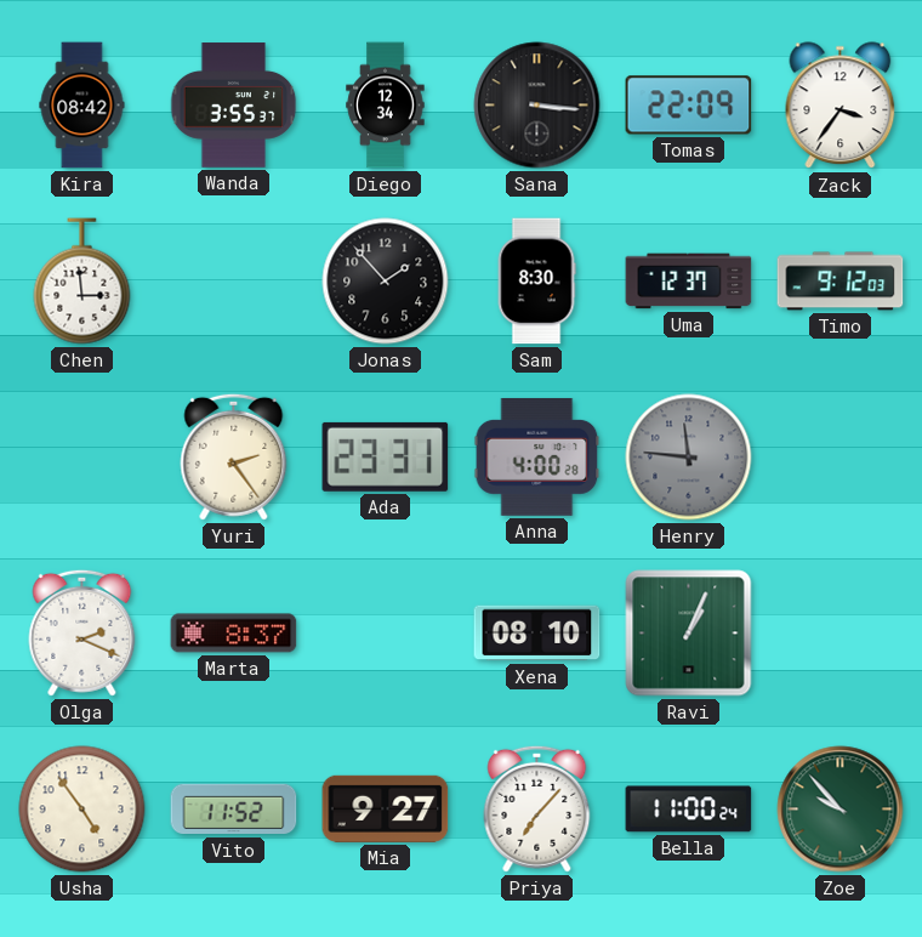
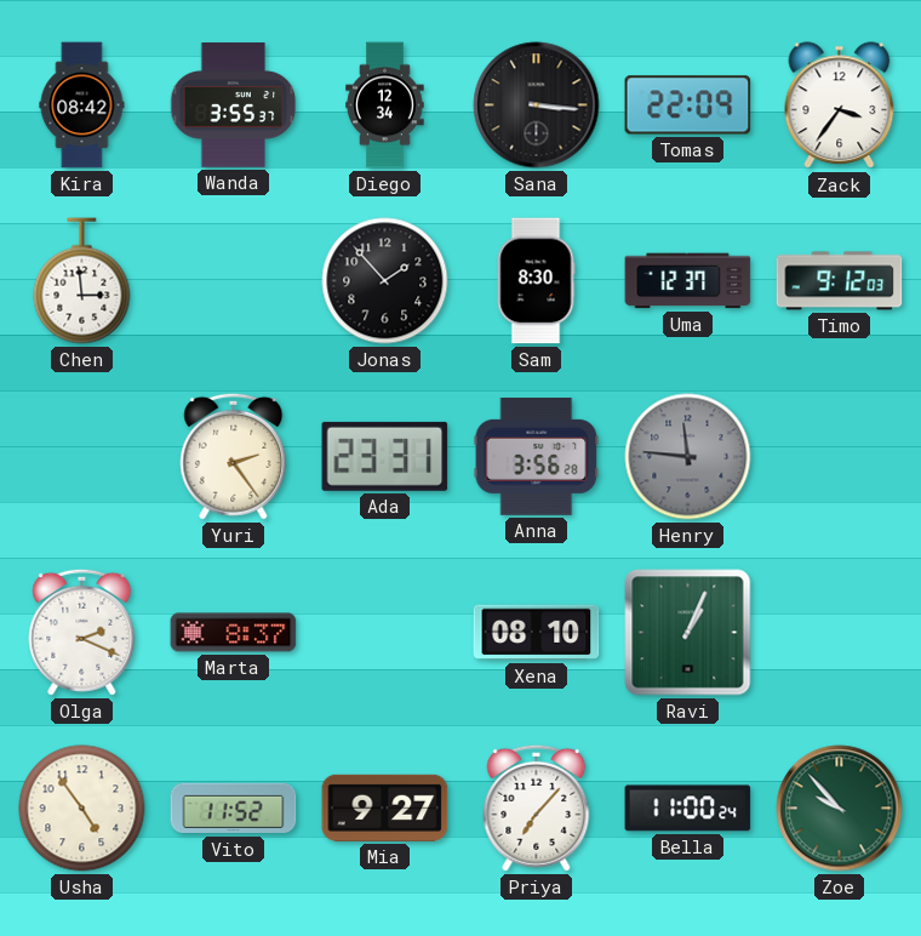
Anna: 4:00 -> 3:56
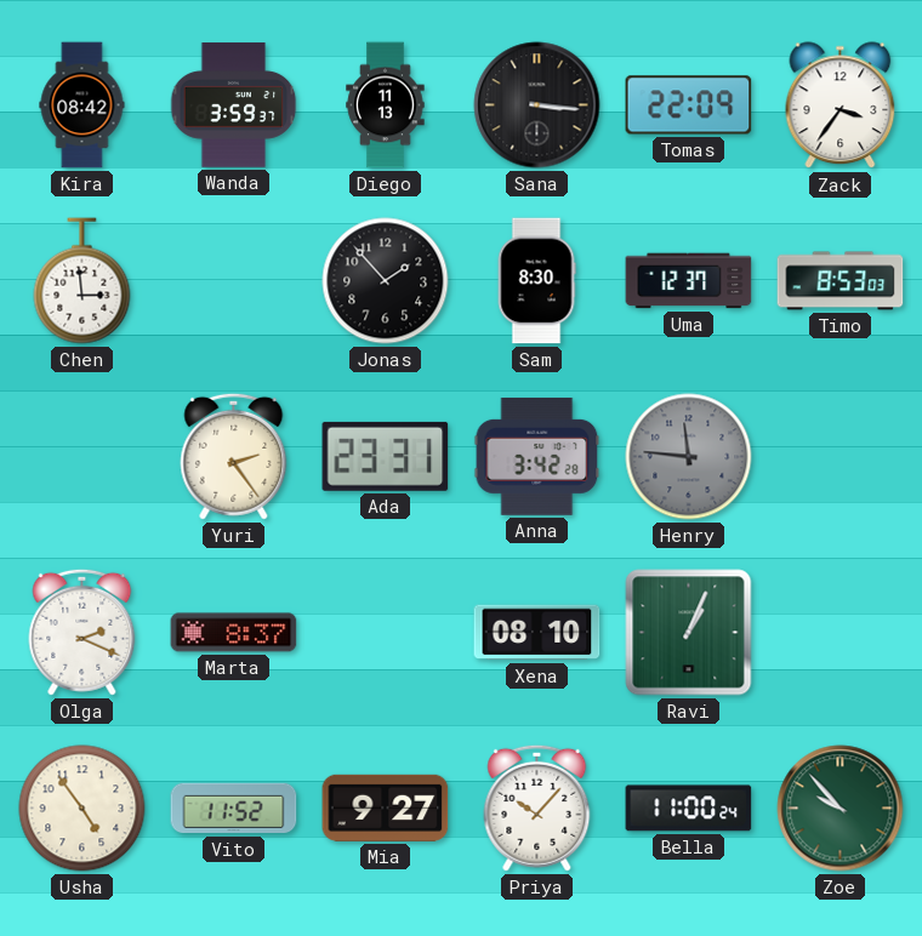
Wanda: 3:55 -> 3:59
Diego: 12:34 -> 11:13
Timo: 9:12 -> 8:53
Anna: 3:56 -> 3:42
Priya: 7:07 -> 10:07
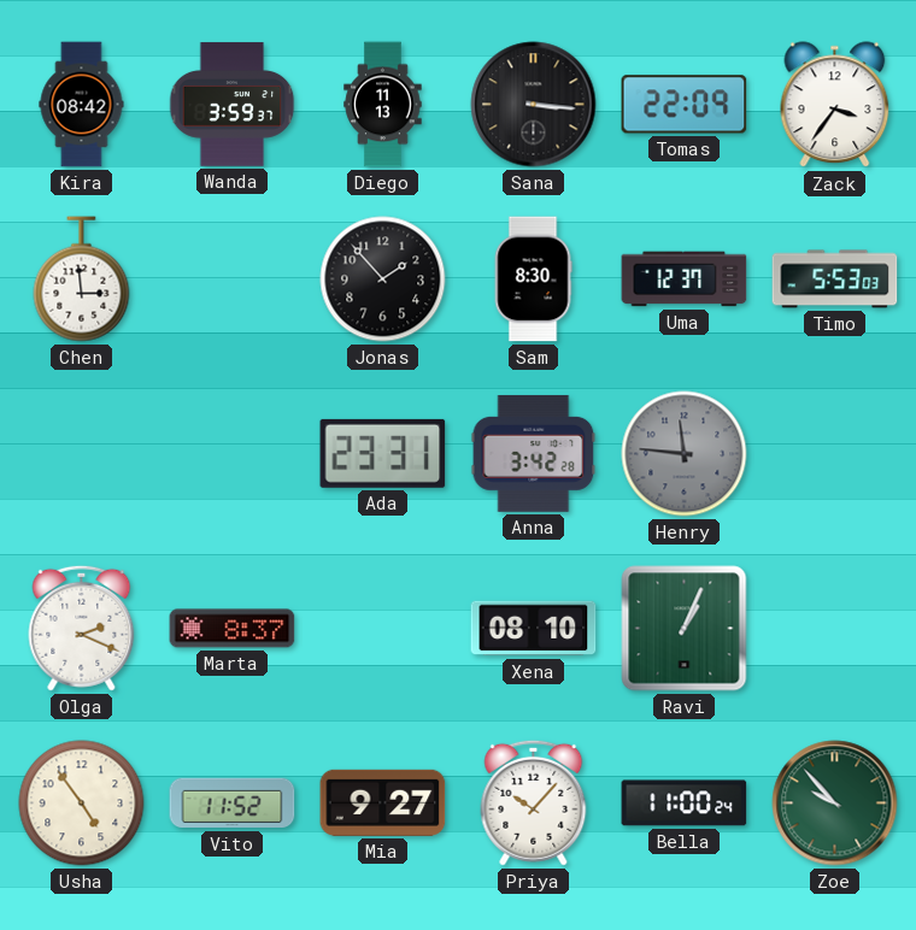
Timo: 8:53 -> 5:53
Yuri: 2:24 -> none
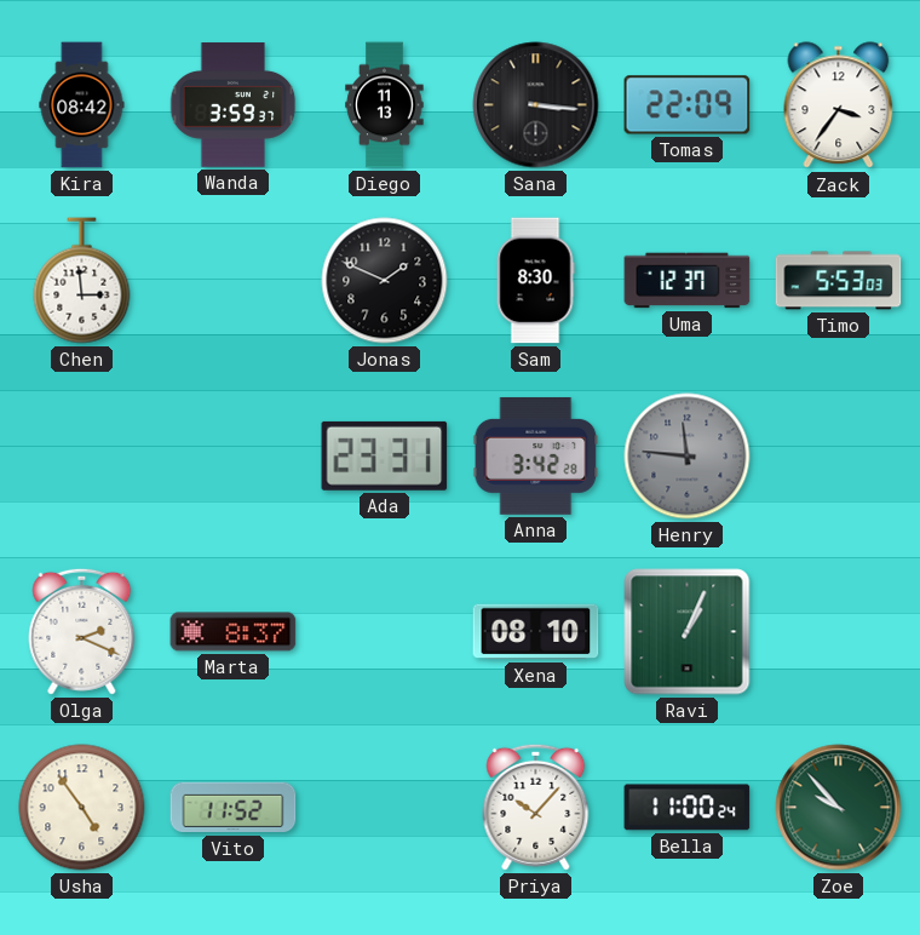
Jonas: 1:53 -> 1:49
Mia: 9:27 -> none
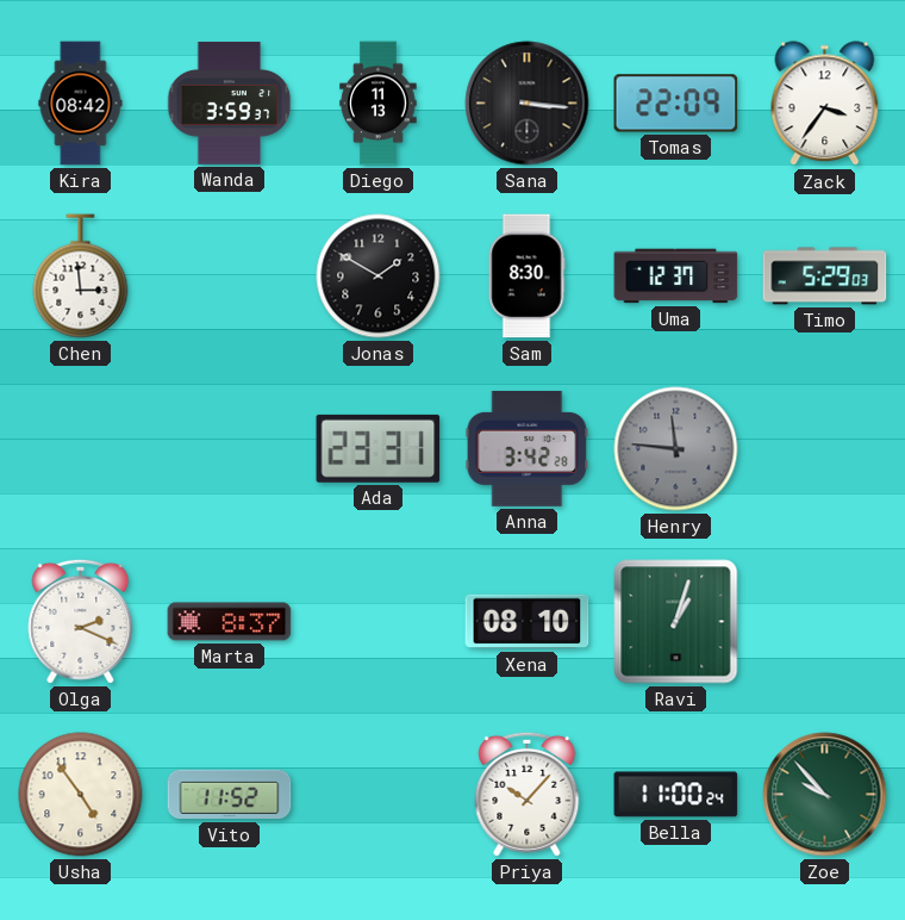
Jonas: 1:49 -> 1:50
Timo: 5:53 -> 5:29
Ravi: 1:04 -> 1:03
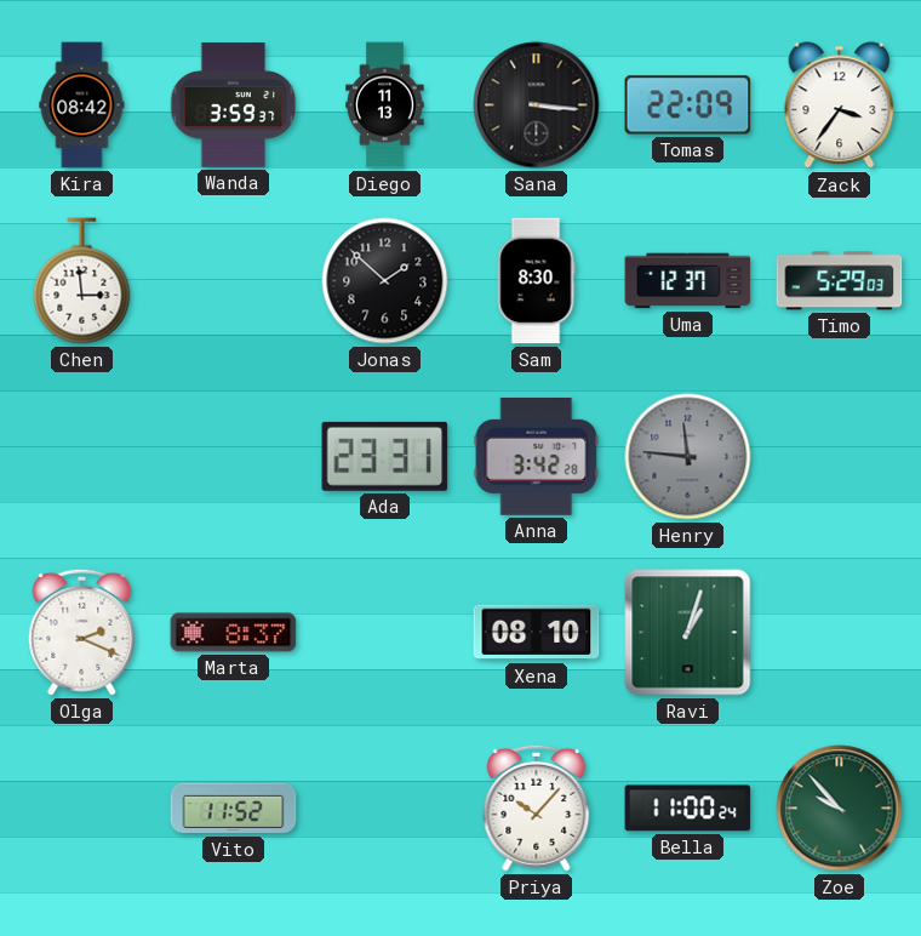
Jonas: 1:50 -> 1:52
Usha: 4:54 -> none
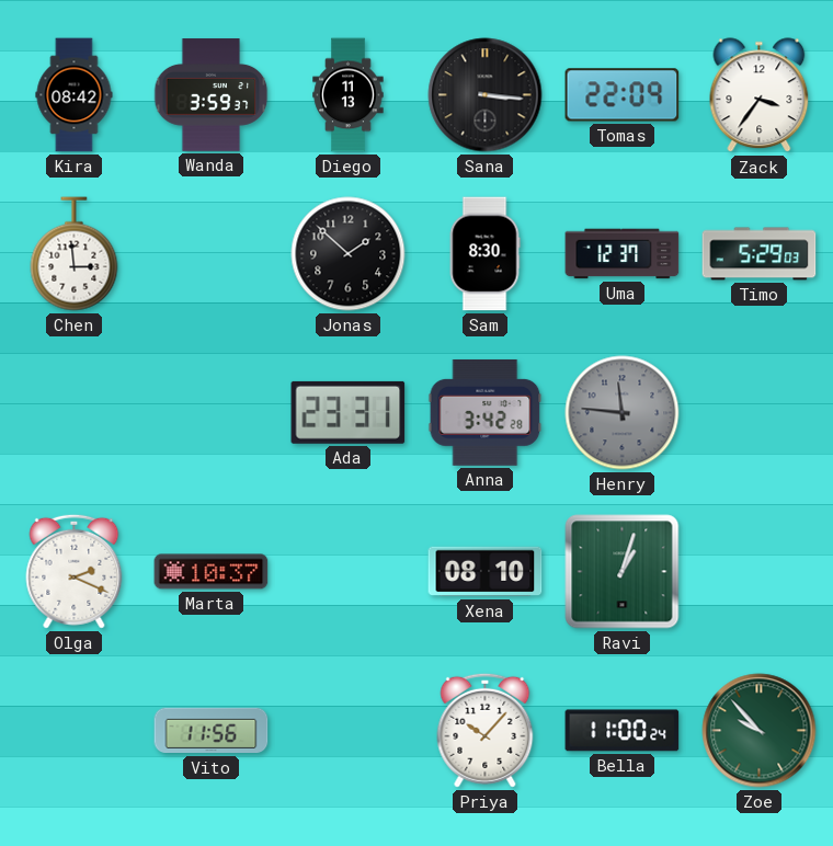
Marta: 8:37 -> 10:37
Vito: 11:52 -> 11:56
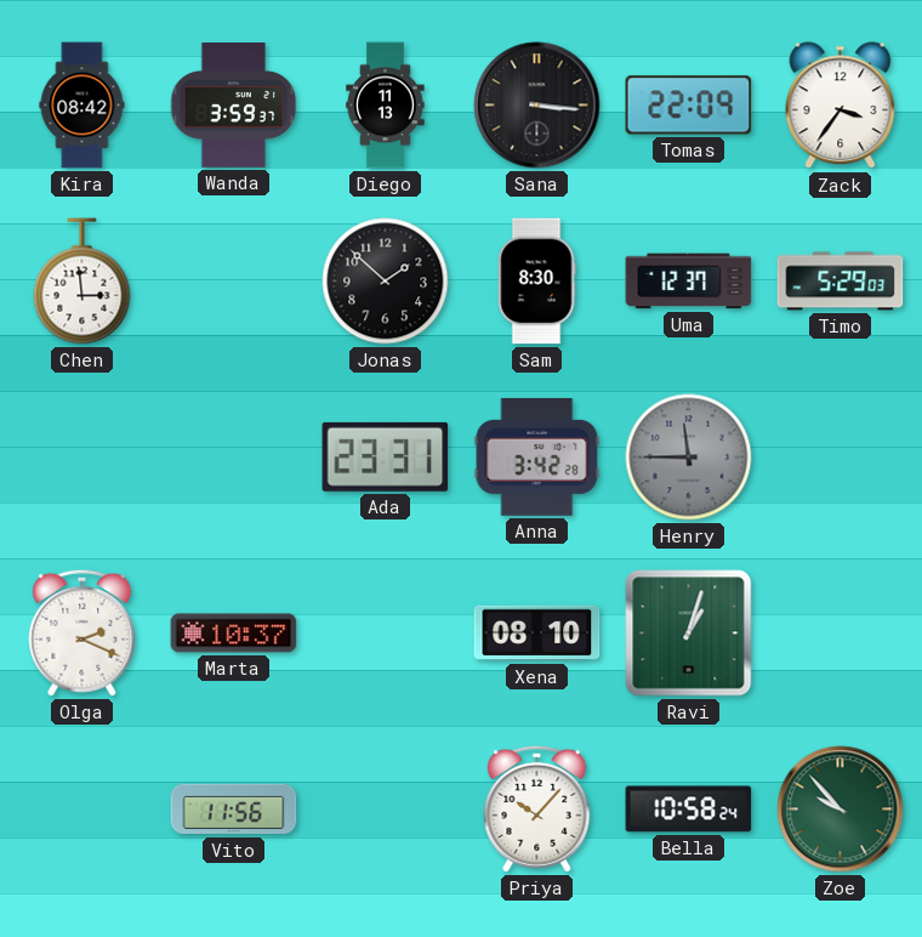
Henry: 11:46 -> 11:45
Bella: 11:00 -> 10:58
